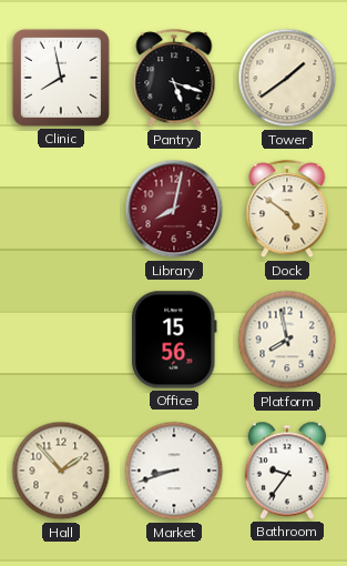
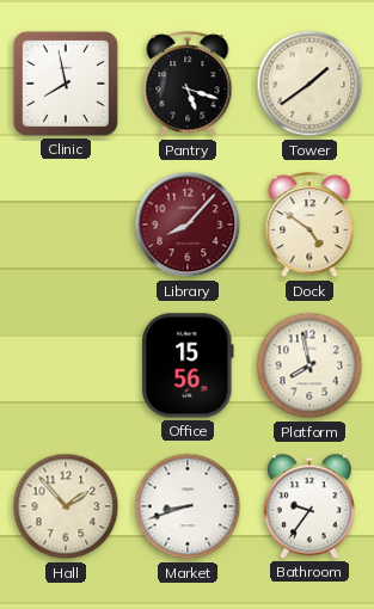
Library: 8:02 -> 8:07
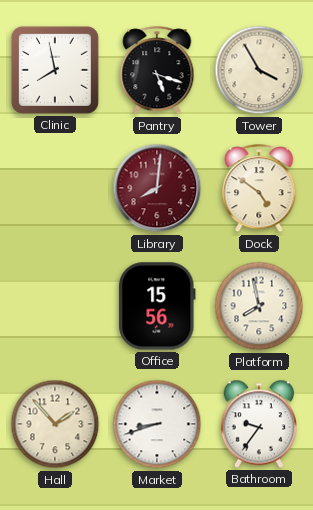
Tower: 1:39 -> 3:55
Library: 8:07 -> 8:01
